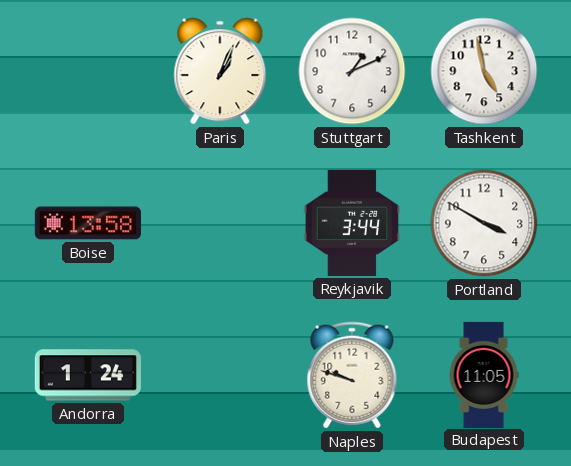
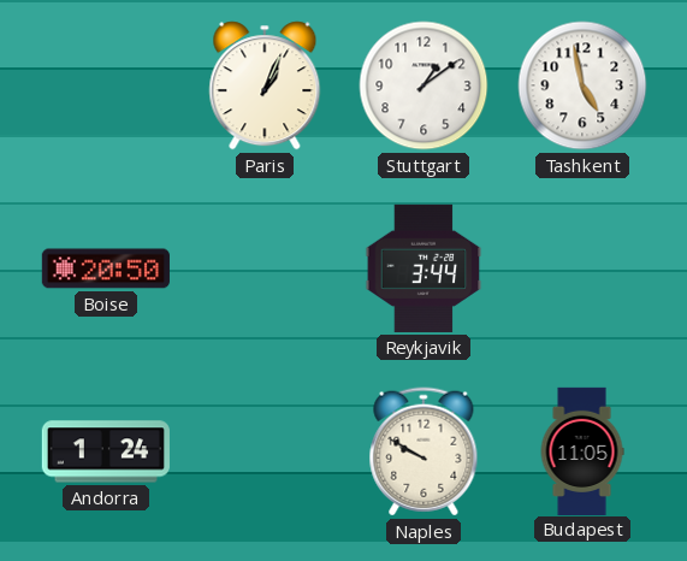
Stuttgart: 1:11 -> 1:09
Boise: 13:58 -> 20:50
Portland: 3:50 -> none
Naples: 9:48 -> 9:50
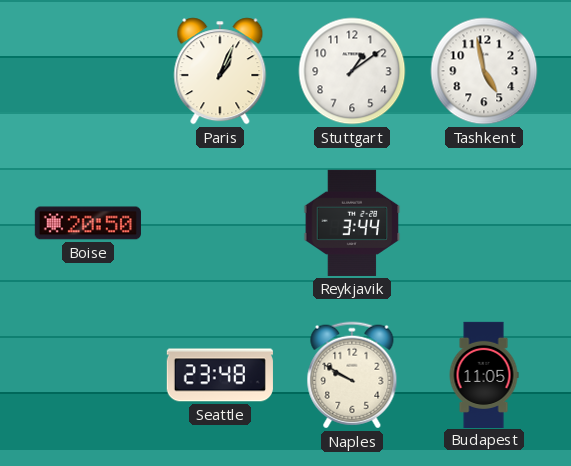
Andorra: 1:24 -> none
Seattle: none -> 23:48
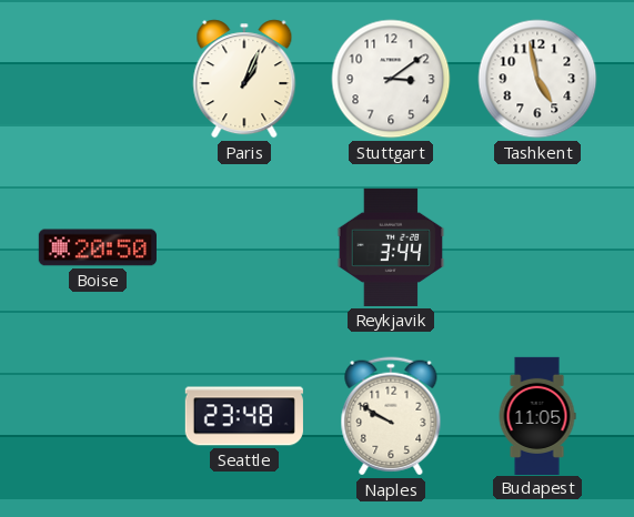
Stuttgart: 1:09 -> 3:09
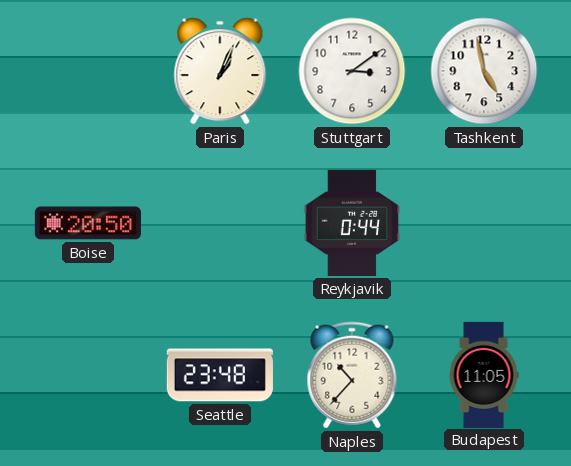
Reykjavik: 3:44 -> 0:44
Naples: 9:50 -> 10:37
